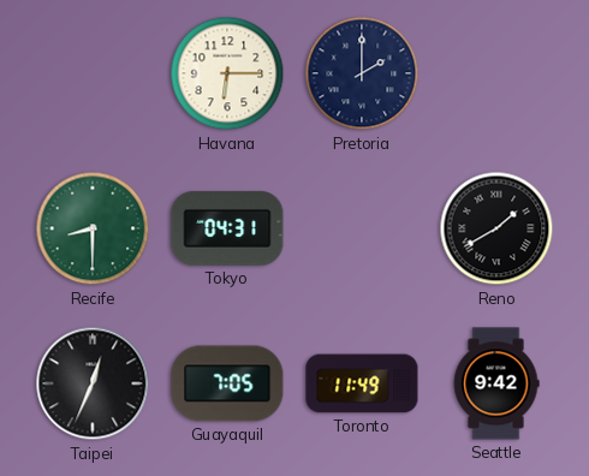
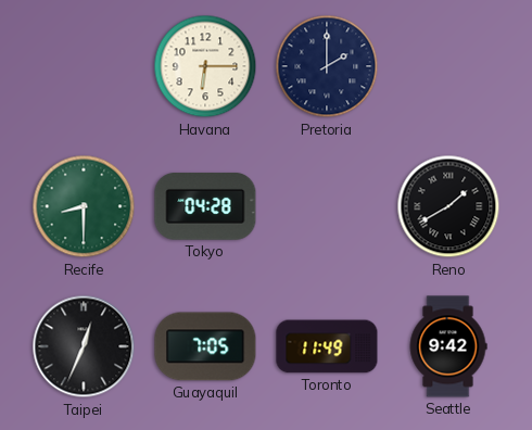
Tokyo: 04:31 -> 04:28
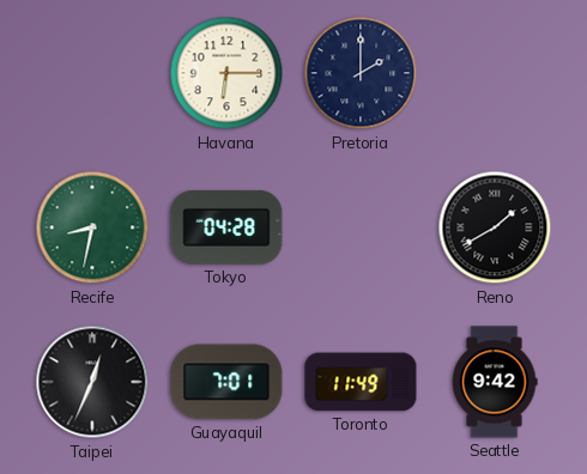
Recife: 8:30 -> 8:32
Guayaquil: 7:05 -> 7:01
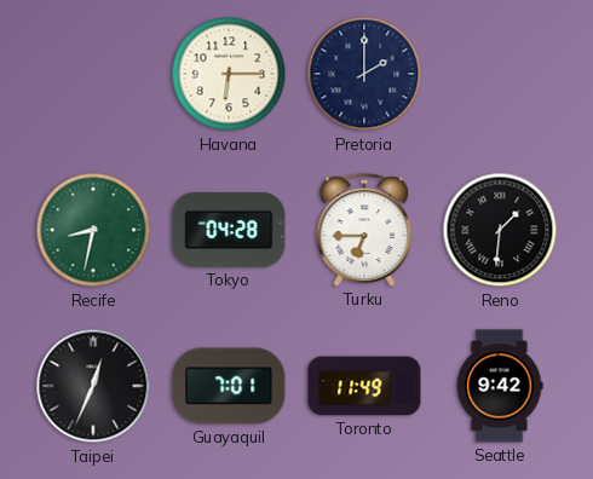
Turku: none -> 6:45
Reno: 1:40 -> 1:31
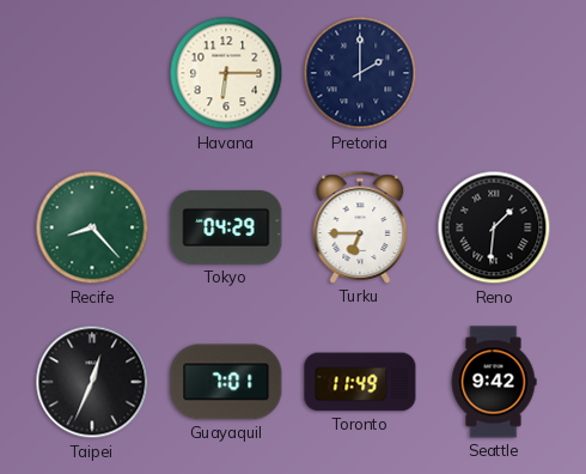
Recife: 8:32 -> 8:23
Tokyo: 04:28 -> 04:29
